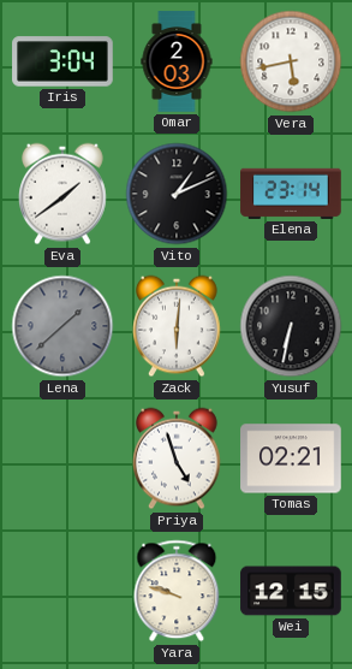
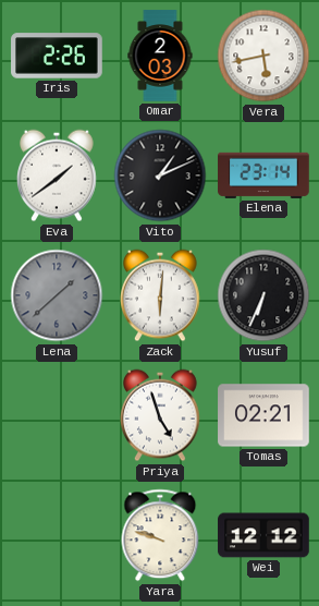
Iris: 3:04 -> 2:26
Yusuf: 6:32 -> 6:34
Wei: 12:15 -> 12:12
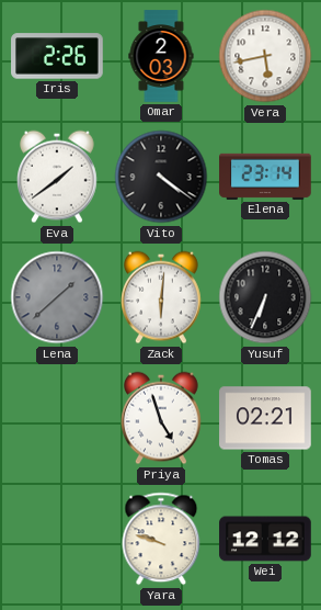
Vito: 1:11 -> 4:21
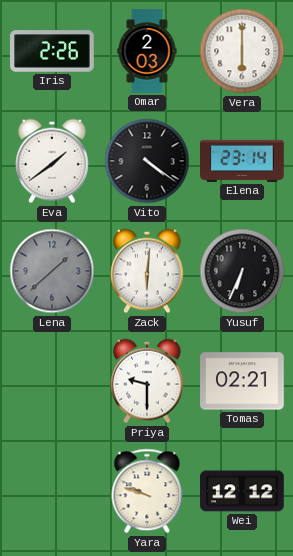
Vera: 5:43 -> 6:00
Priya: 4:57 -> 9:30
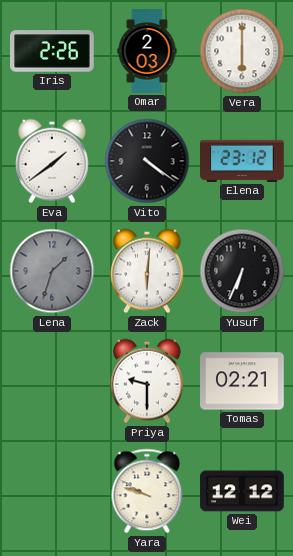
Elena: 23:14 -> 23:12
Lena: 1:38 -> 1:33
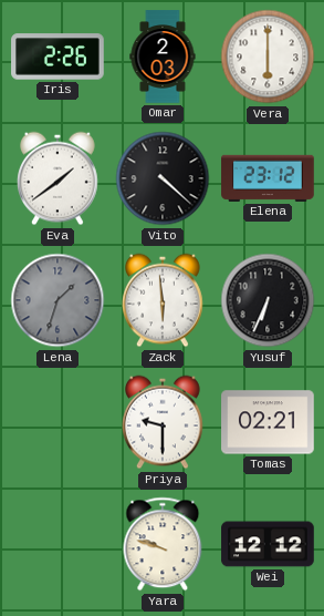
Vito: 4:21 -> 4:22
Zack: 6:01 -> 5:59
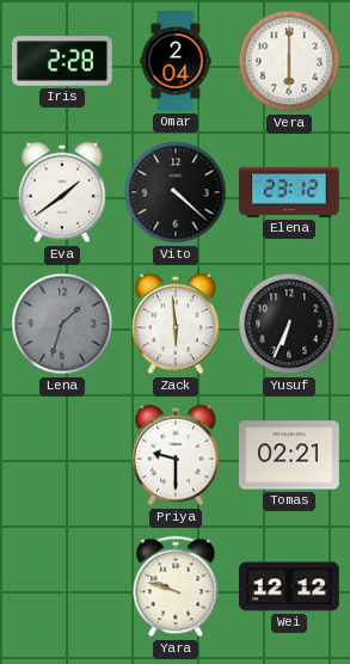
Iris: 2:26 -> 2:28
Omar: 2:03 -> 2:04
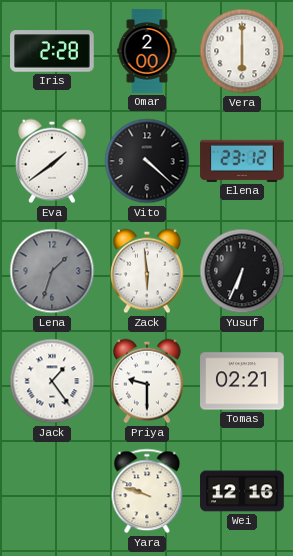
Omar: 2:04 -> 2:00
Jack: none -> 1:24
Wei: 12:12 -> 12:16
